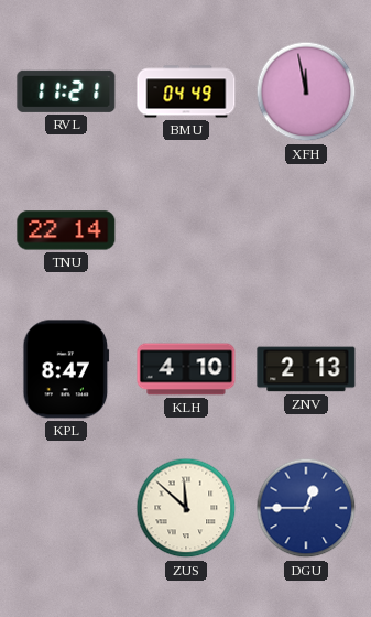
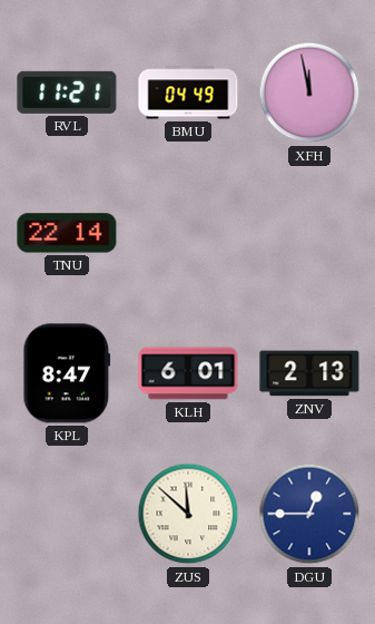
KLH: 4:10 -> 6:01
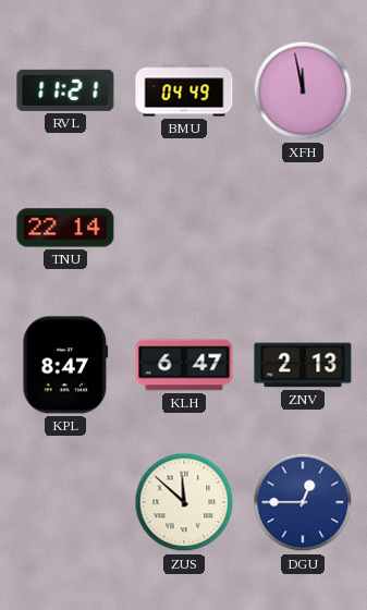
KLH: 6:01 -> 6:47
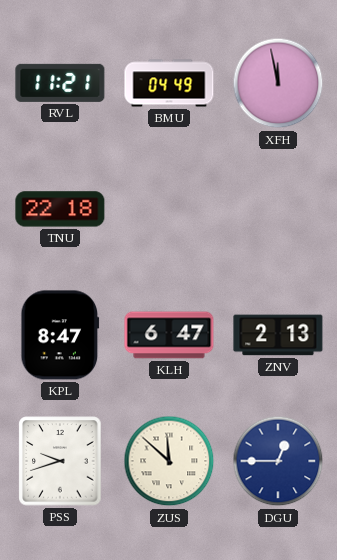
TNU: 22:14 -> 22:18
PSS: none -> 9:42
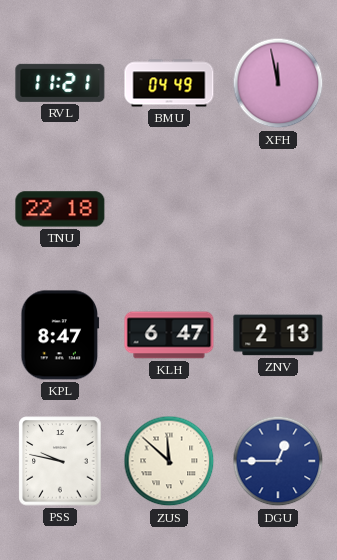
PSS: 9:42 -> 9:47
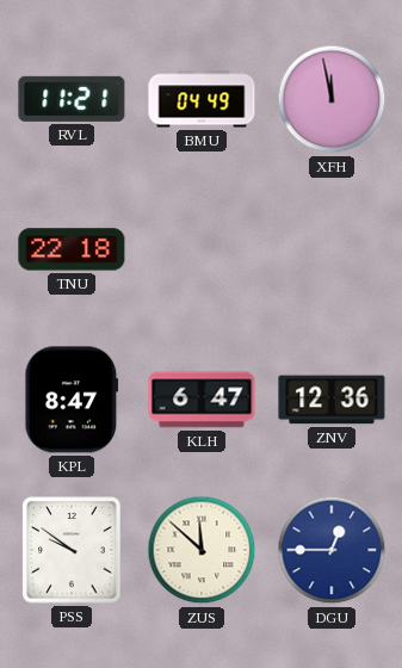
ZNV: 2:13 -> 12:36
PSS: 9:47 -> 9:51
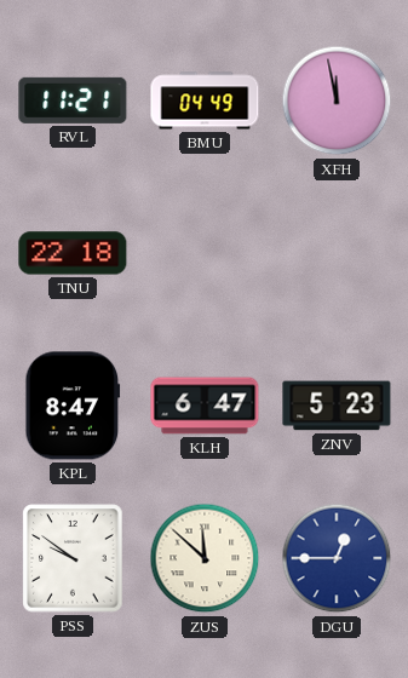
ZNV: 12:36 -> 5:23
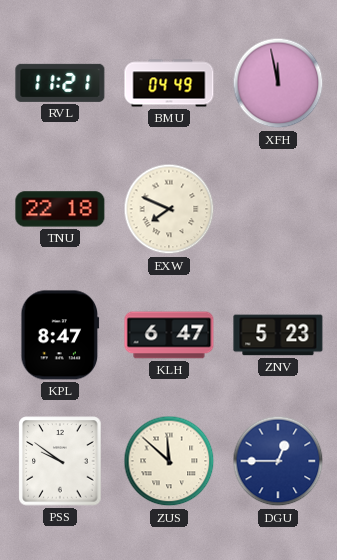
EXW: none -> 7:49
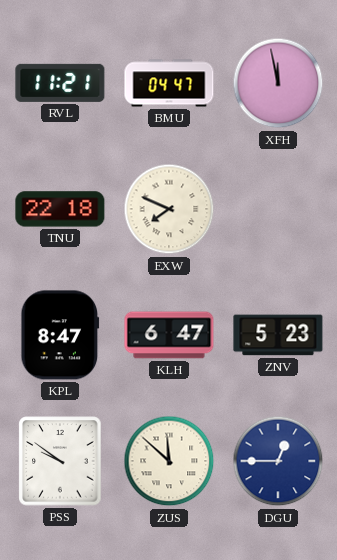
BMU: 04:49 -> 04:47
